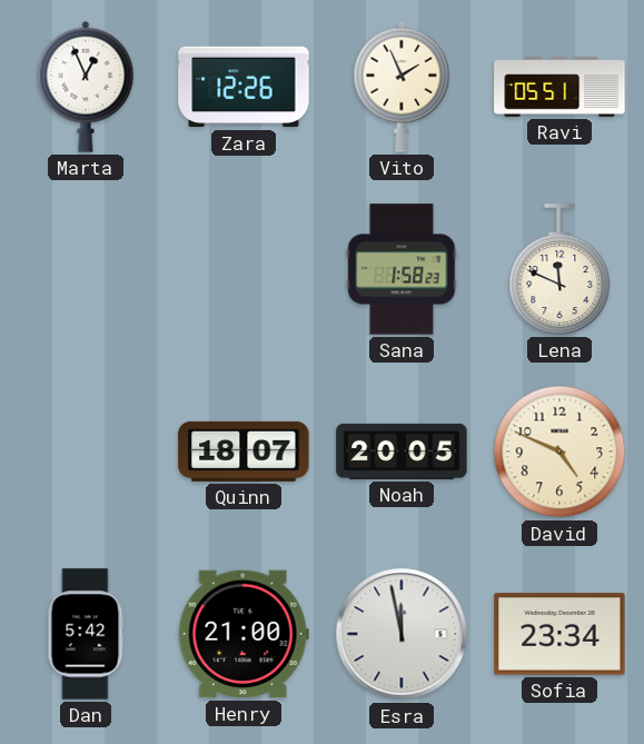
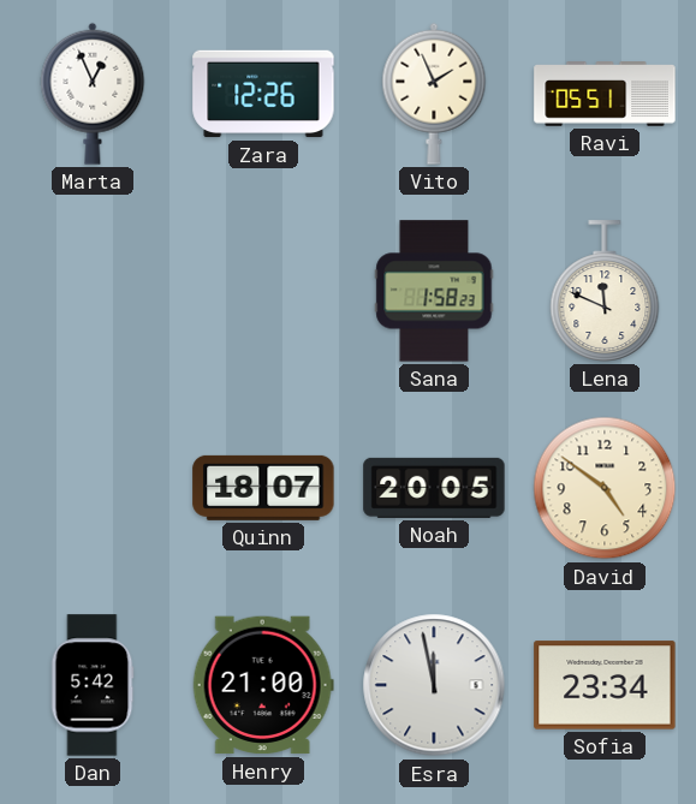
David: 4:49 -> 4:51
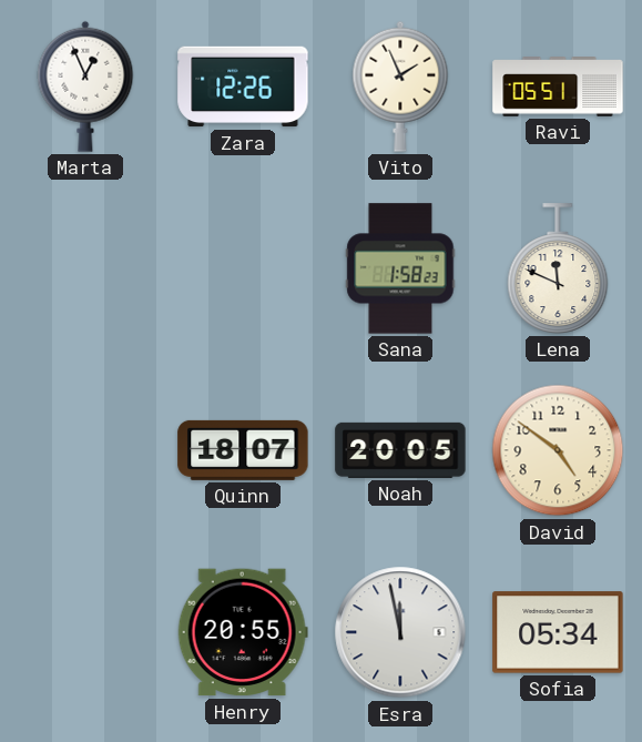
Dan: 5:42 -> none
Henry: 21:00 -> 20:55
Sofia: 23:34 -> 05:34
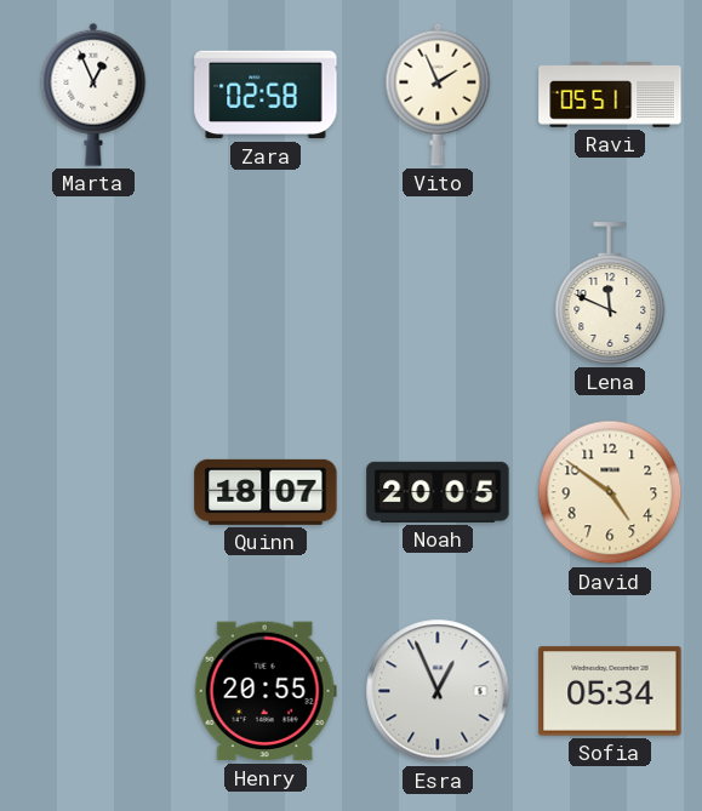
Zara: 12:26 -> 02:58
Sana: 1:58 -> none
Esra: 11:58 -> 12:56
